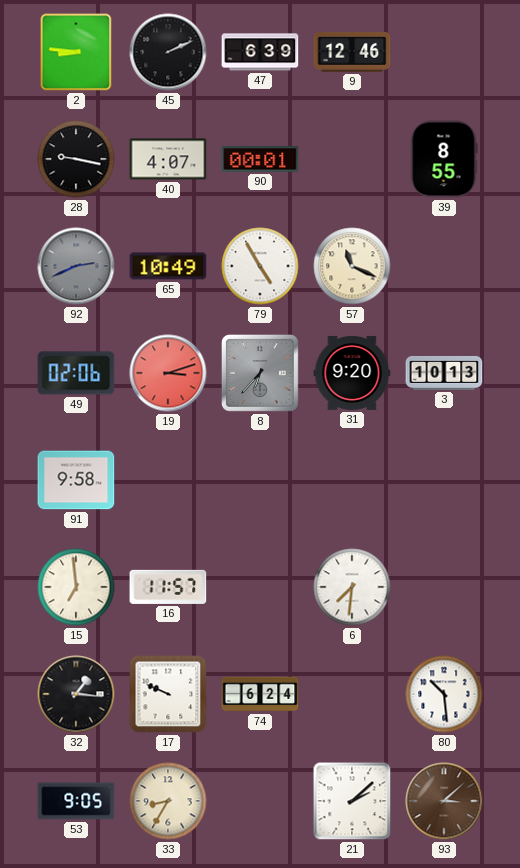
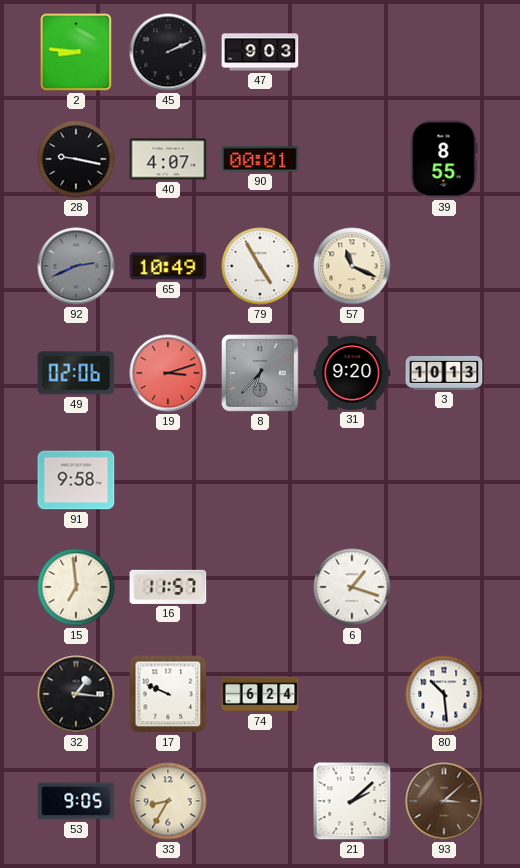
47: 6:39 -> 9:03
9: 12:46 -> none
6: 7:31 -> 1:18
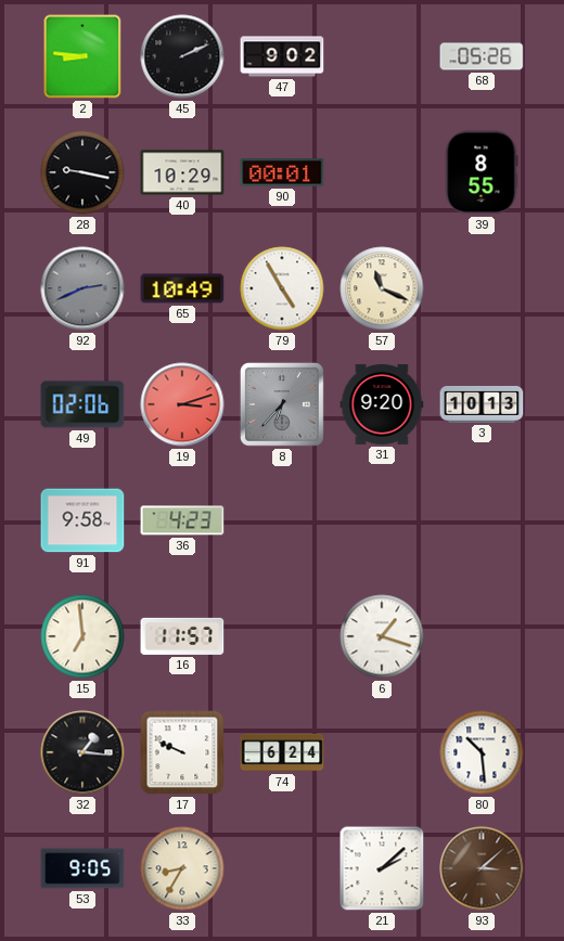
47: 9:03 -> 9:02
68: none -> 05:26
40: 4:07 -> 10:29
36: none -> 4:23
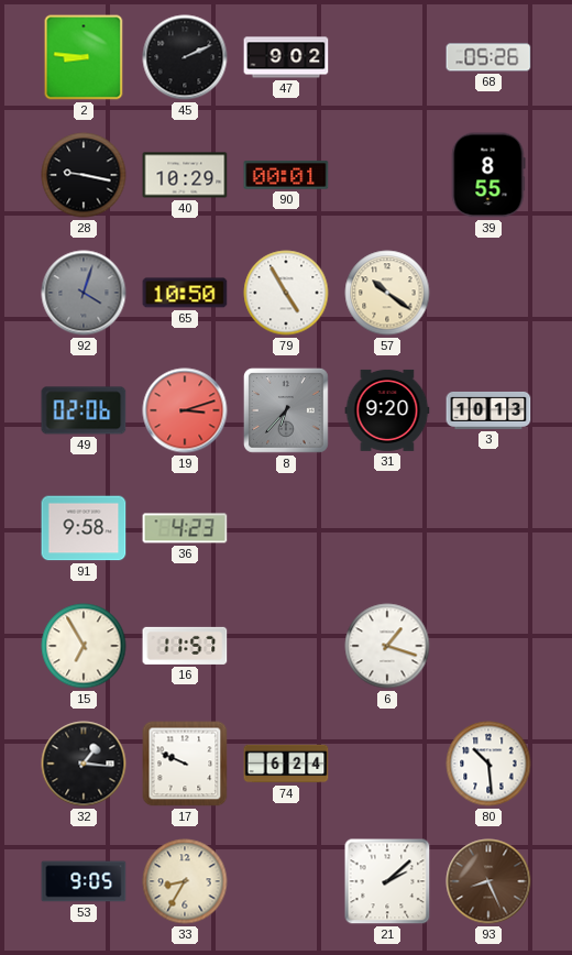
92: 2:41 -> 4:03
65: 10:49 -> 10:50
57: 11:19 -> 10:21
15: 6:59 -> 6:55
93: 3:08 -> 8:26
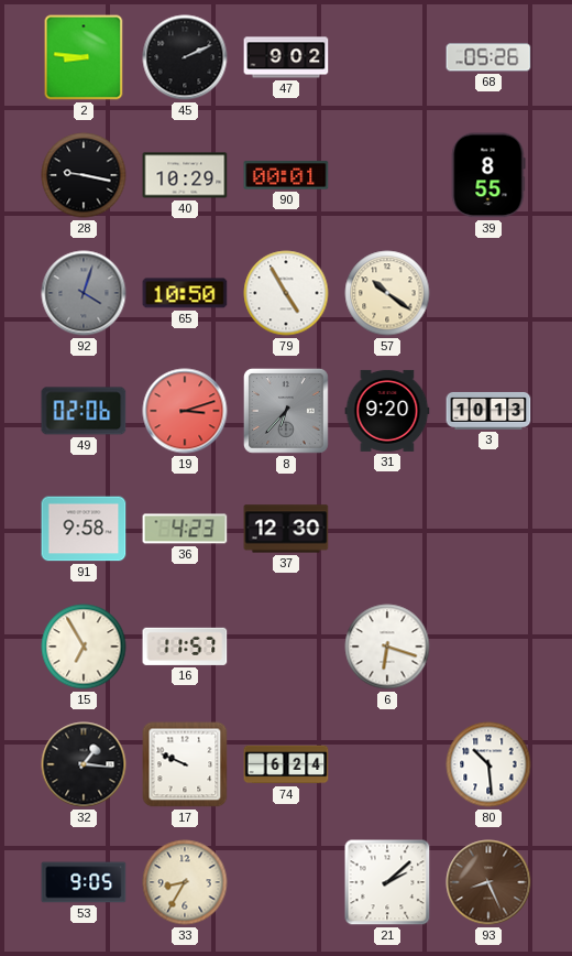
37: none -> 12:30
6: 1:18 -> 6:18
